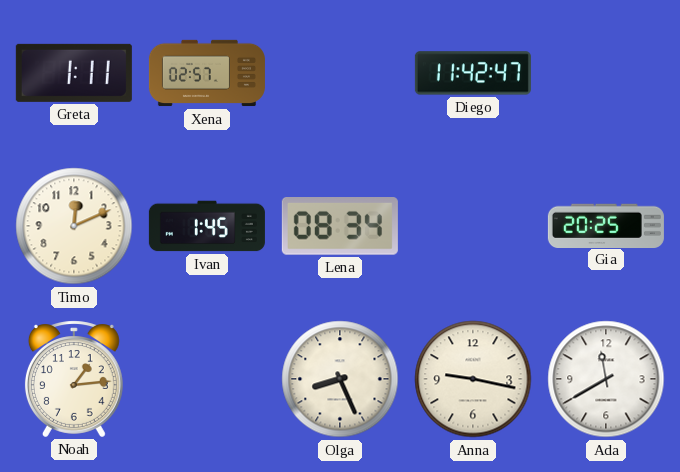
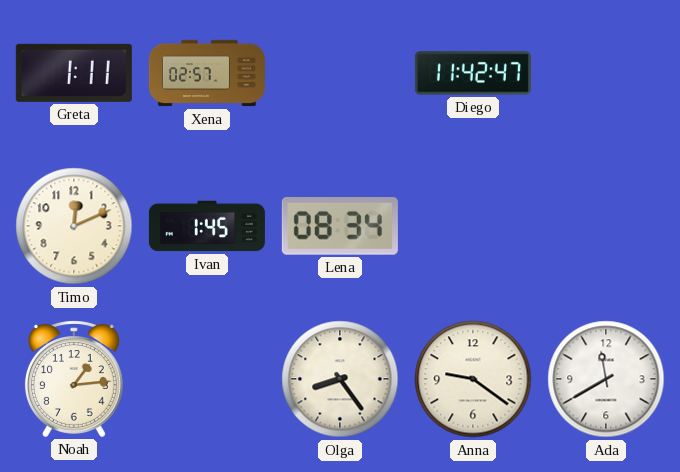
Gia: 20:25 -> none
Olga: 8:26 -> 8:24
Anna: 9:17 -> 9:21
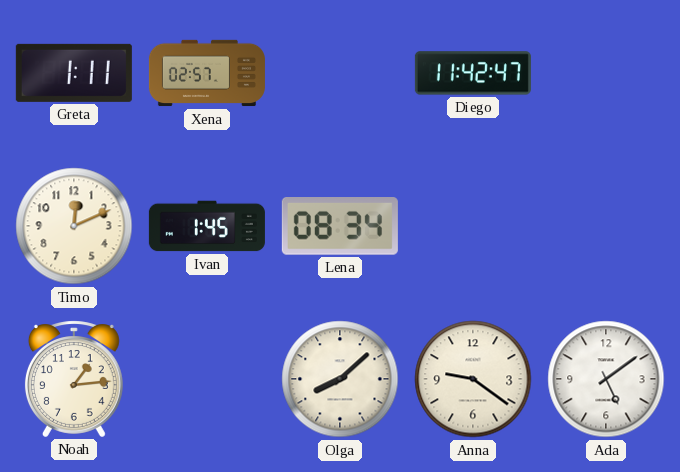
Olga: 8:24 -> 8:08
Ada: 11:40 -> 5:09
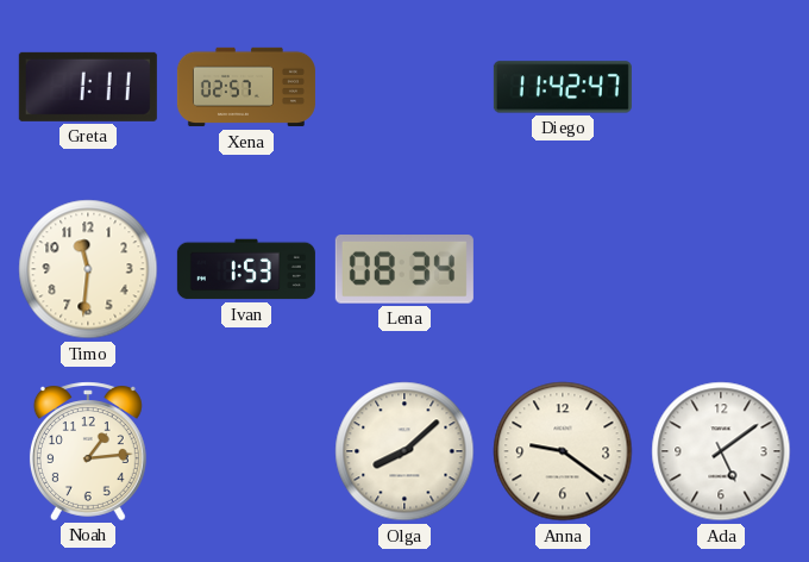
Timo: 12:11 -> 11:31
Ivan: 1:45 -> 1:53
